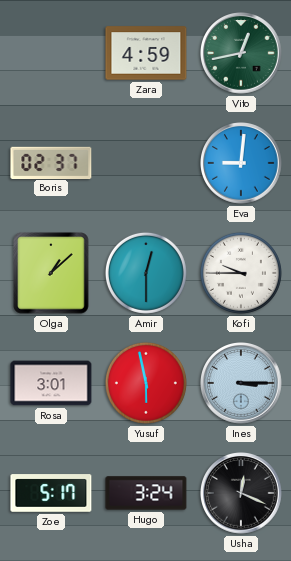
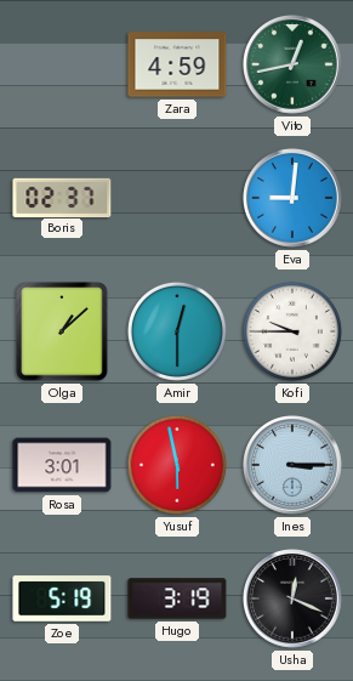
Zoe: 5:17 -> 5:19
Hugo: 3:24 -> 3:19
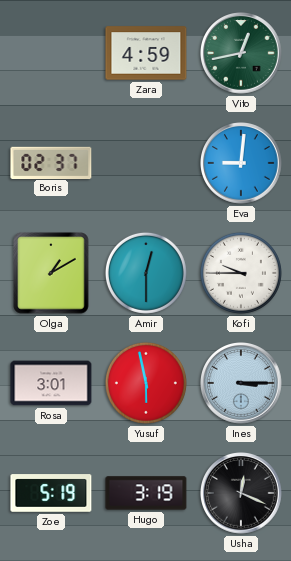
Olga: 1:08 -> 1:10
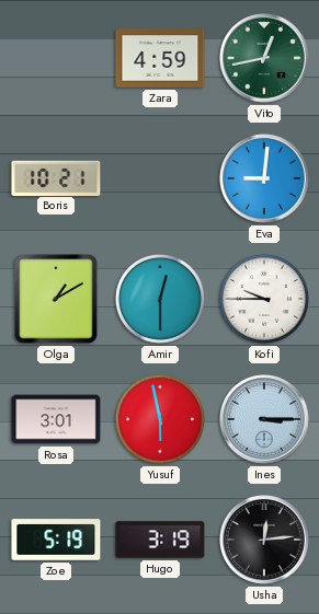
Boris: 02:37 -> 10:21
Usha: 12:19 -> 12:14
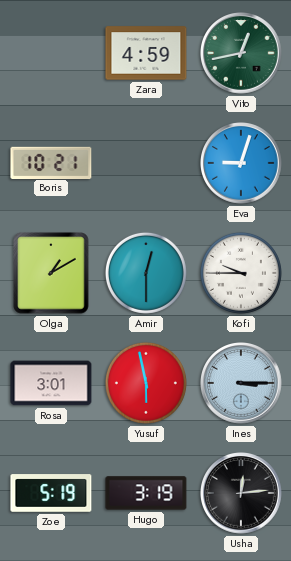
Eva: 9:01 -> 9:03
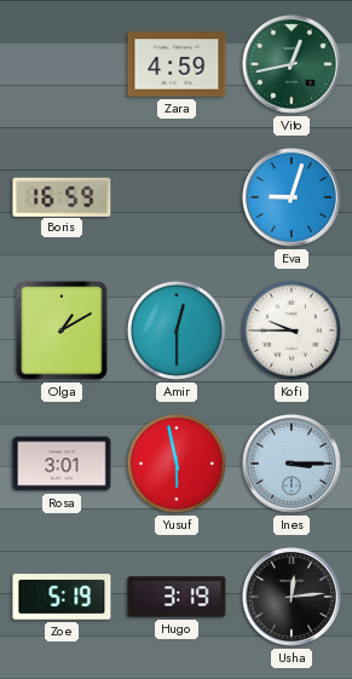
Boris: 10:21 -> 16:59
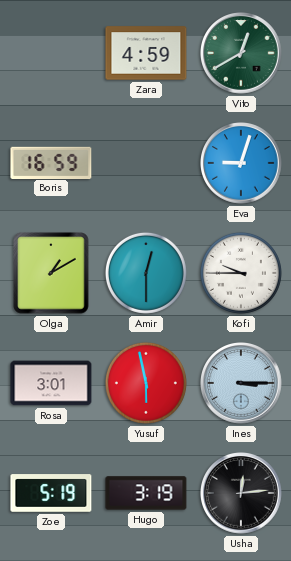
Vito: 12:43 -> 12:40
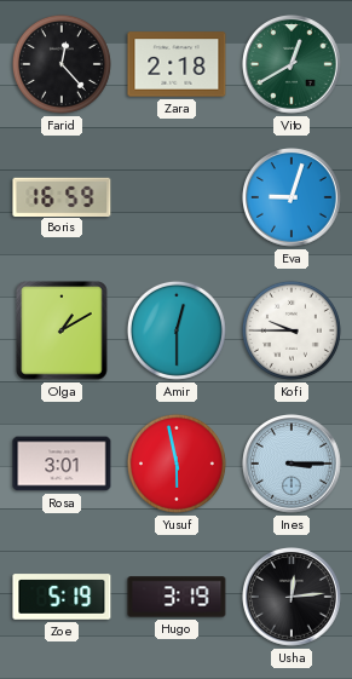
Farid: none -> 12:23
Zara: 4:59 -> 2:18
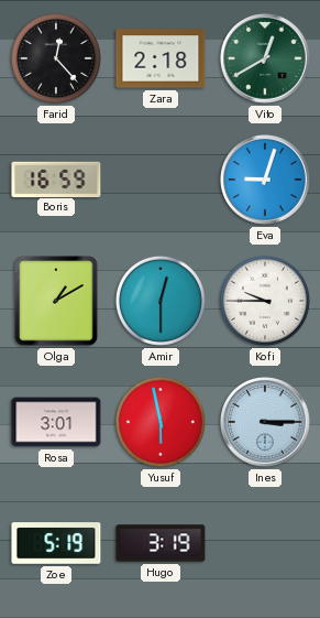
Usha: 12:14 -> none
